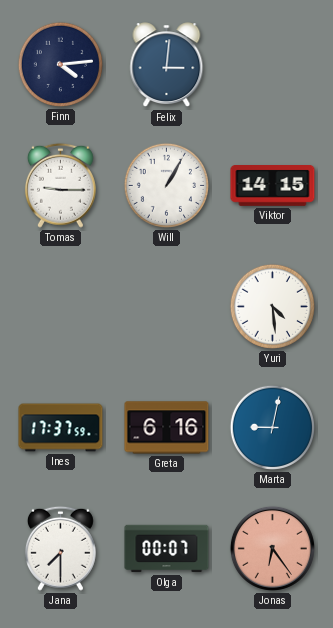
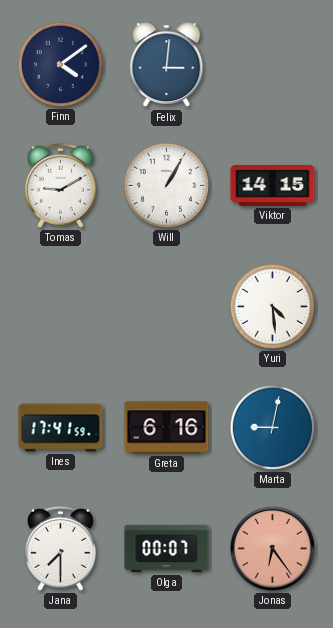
Finn: 4:14 -> 4:09
Tomas: 9:15 -> 9:10
Ines: 17:37 -> 17:41
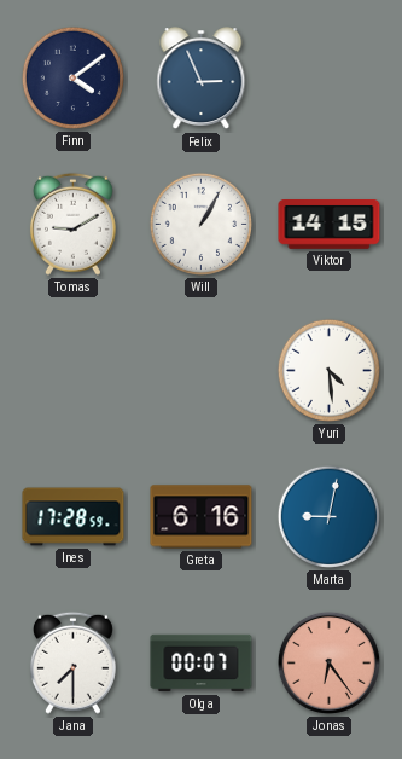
Felix: 3:01 -> 2:56
Ines: 17:41 -> 17:28
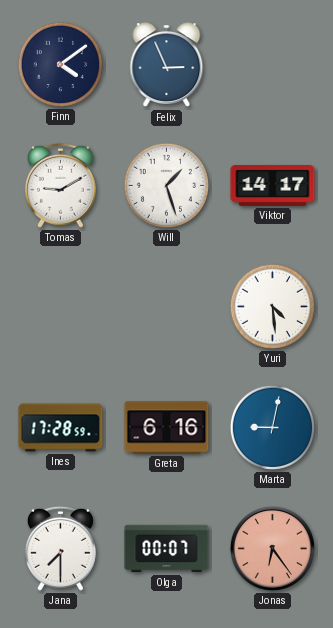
Will: 1:05 -> 1:27
Viktor: 14:15 -> 14:17
